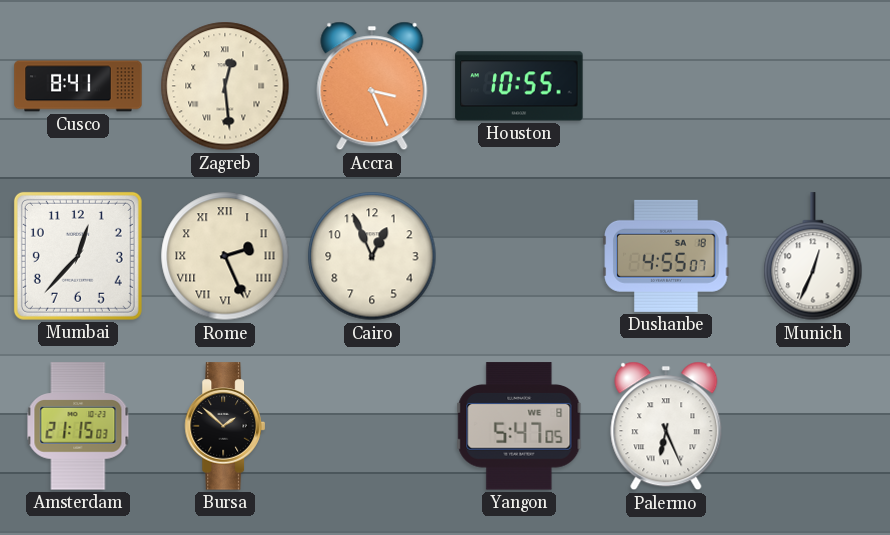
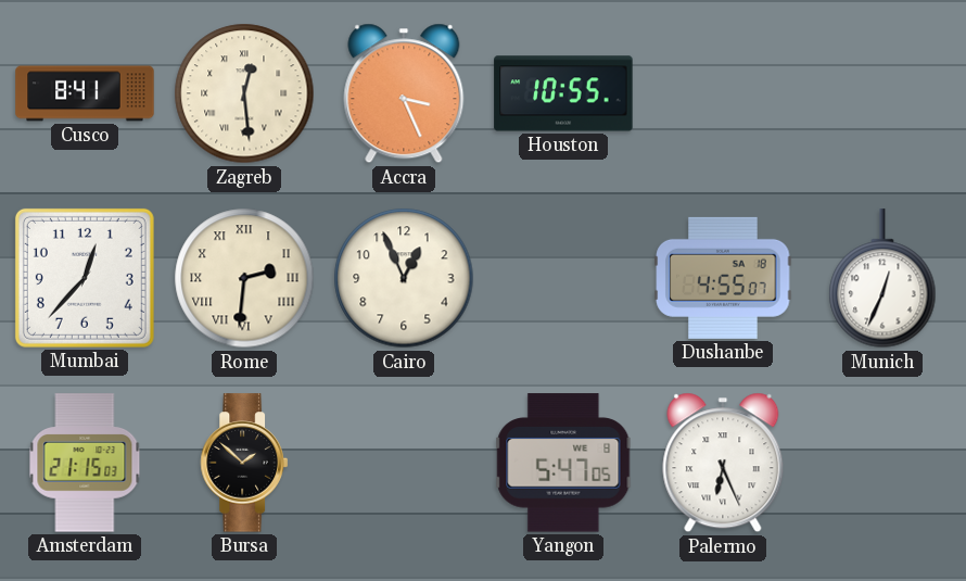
Rome: 2:26 -> 2:31
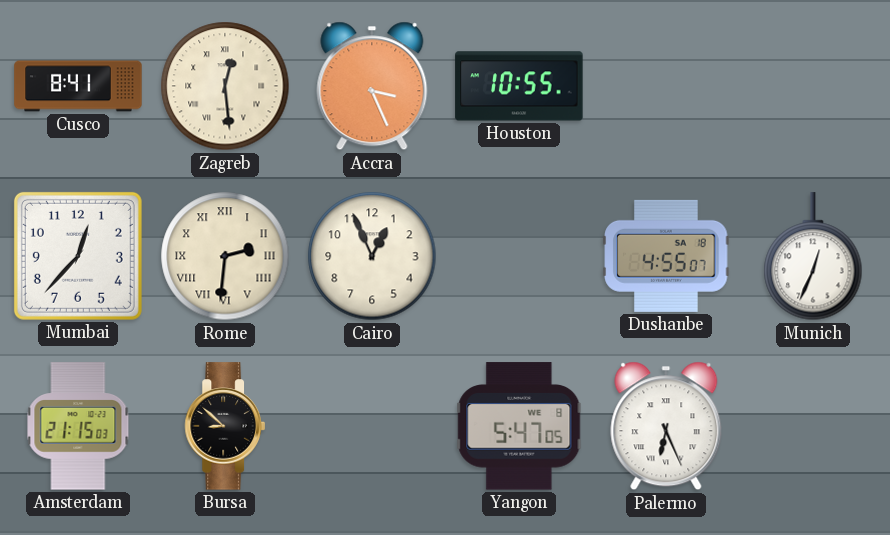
Bursa: 1:52 -> 8:52
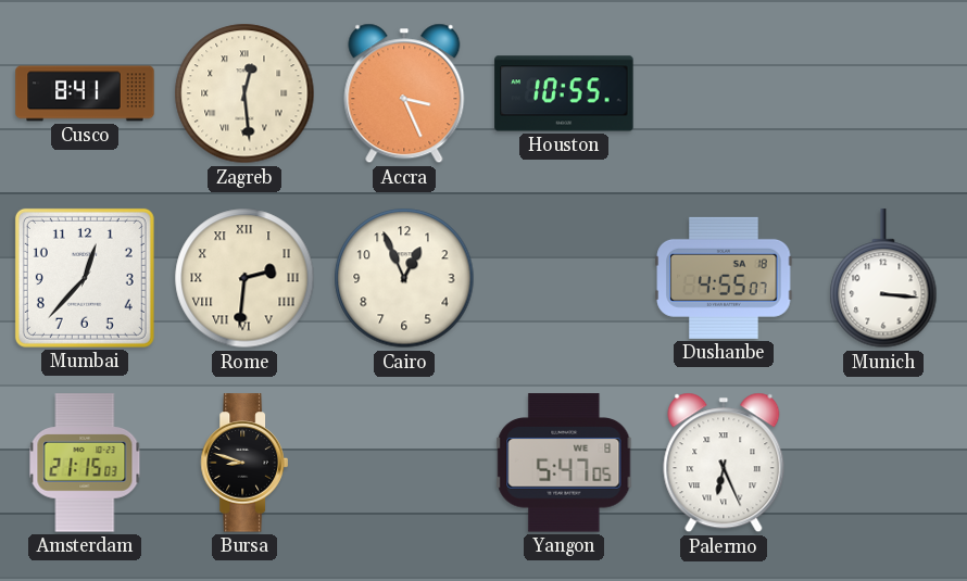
Munich: 12:34 -> 3:16
Bursa: 8:52 -> 8:48
